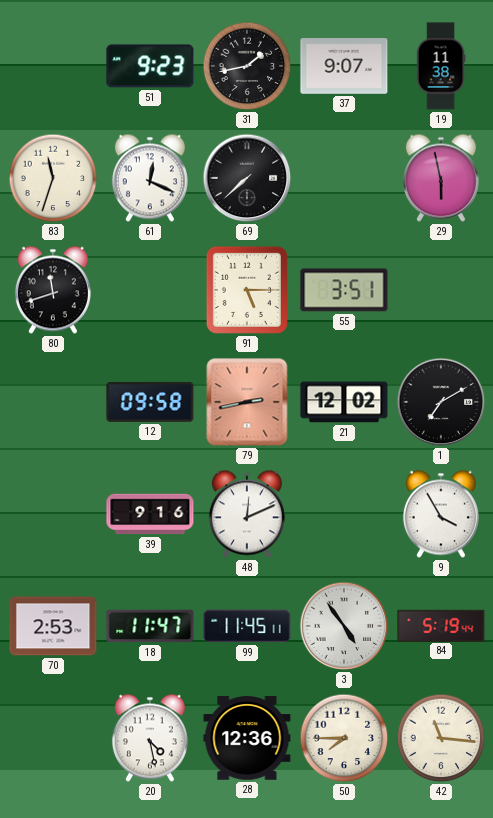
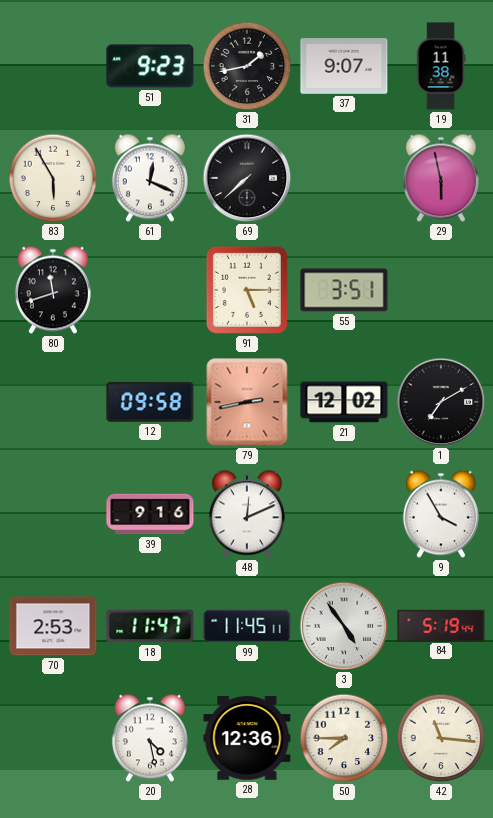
83: 11:33 -> 5:55
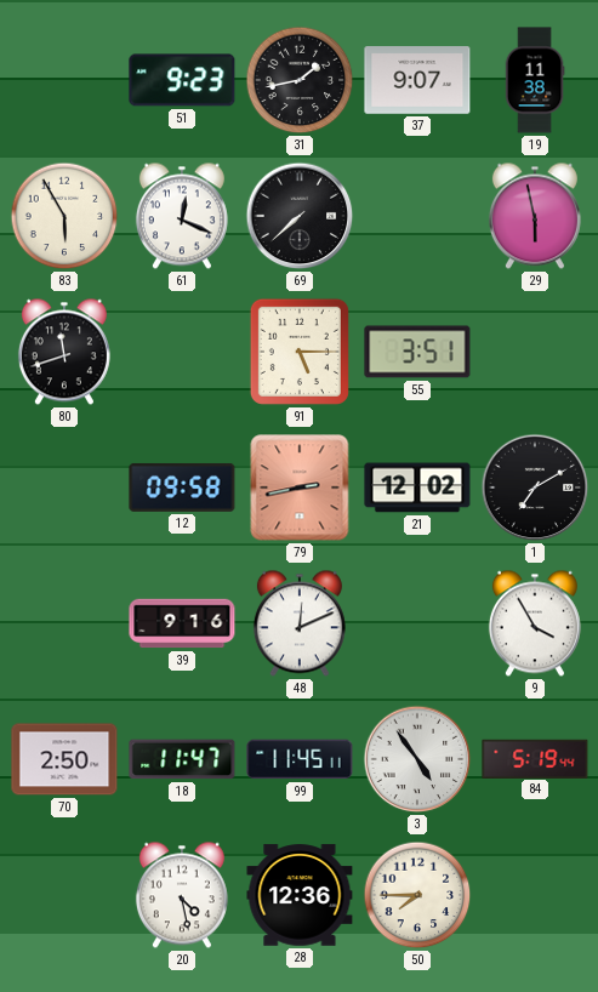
70: 2:53 -> 2:50
42: 11:16 -> none
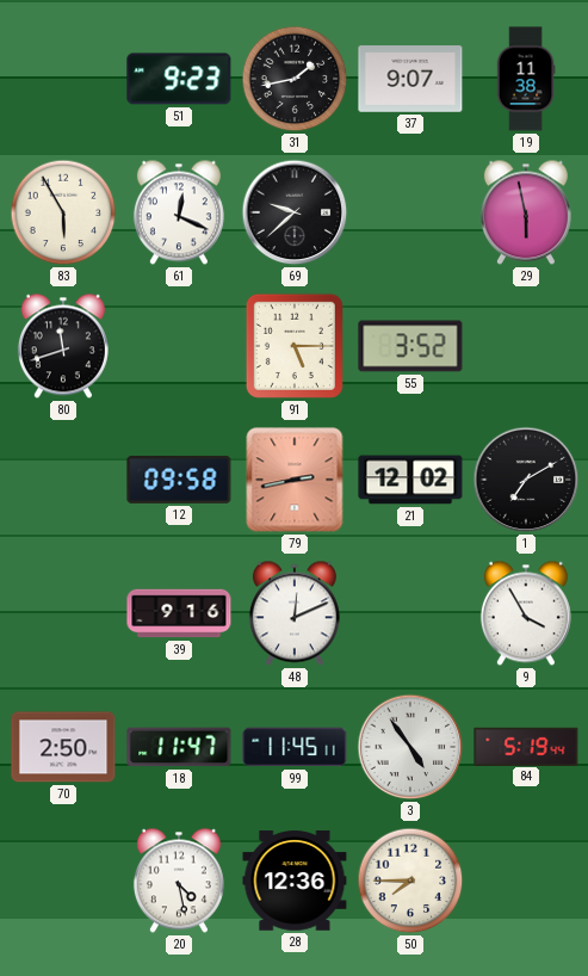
69: 7:38 -> 9:38
55: 3:51 -> 3:52
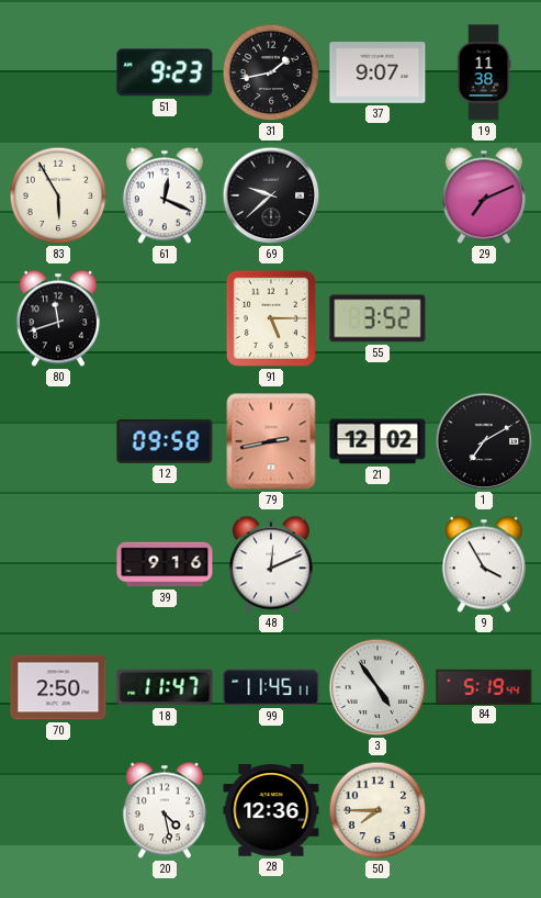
29: 5:58 -> 7:11
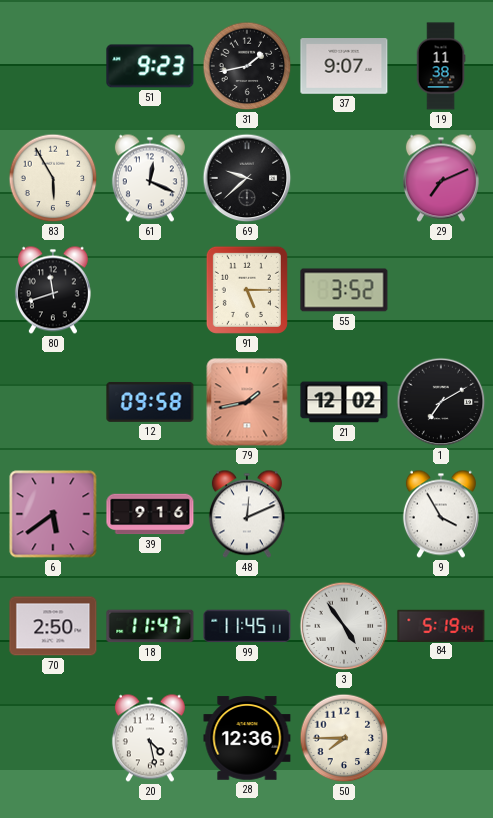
79: 2:43 -> 1:43
6: none -> 5:39
